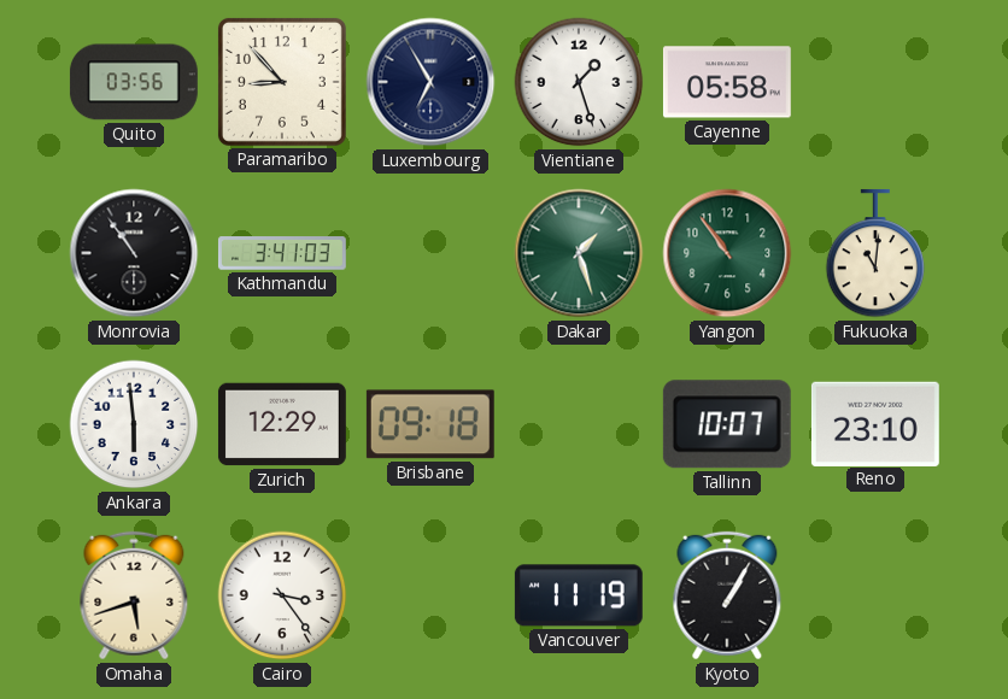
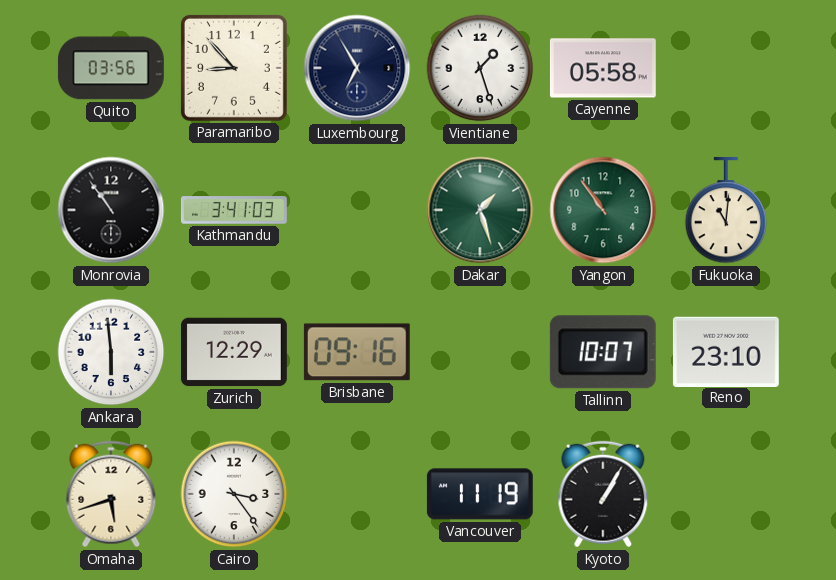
Brisbane: 09:18 -> 09:16
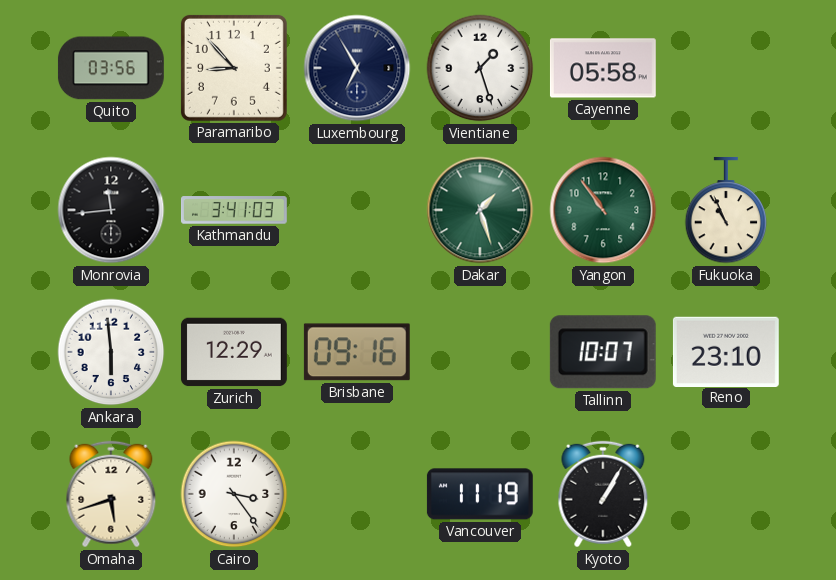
Monrovia: 10:54 -> 11:44
Fukuoka: 11:01 -> 10:56
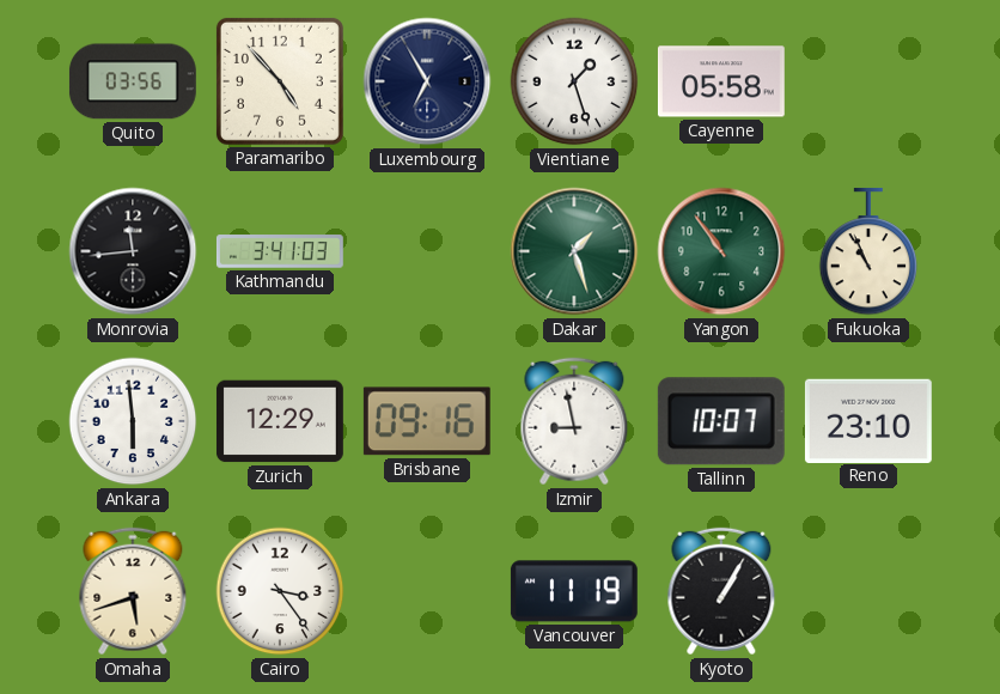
Paramaribo: 8:53 -> 4:53
Izmir: none -> 8:58
